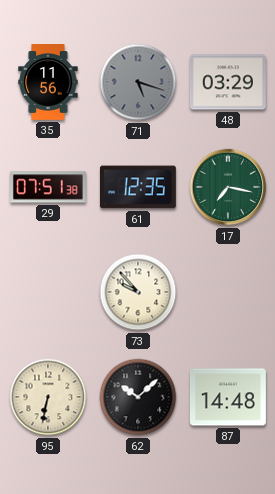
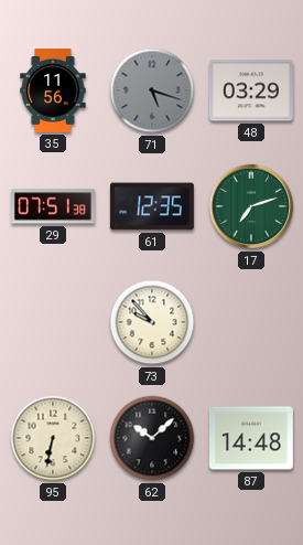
17: 7:17 -> 7:12
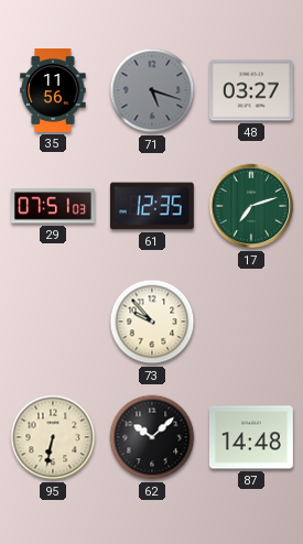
48: 03:29 -> 03:27
29: 07:51:38 -> 07:51:03
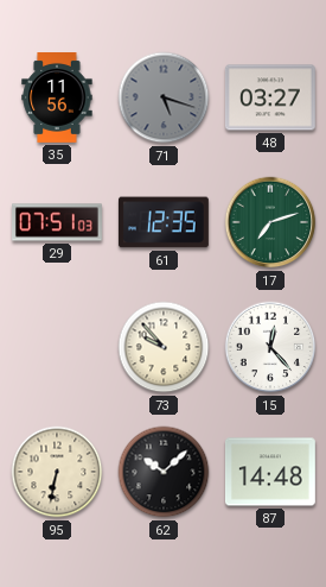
15: none -> 12:23
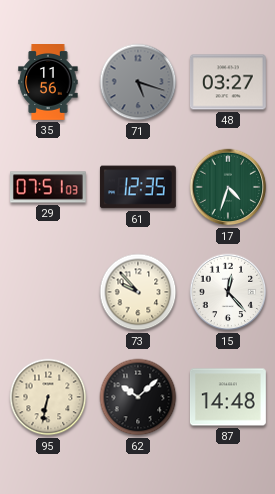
17: 7:12 -> 4:33
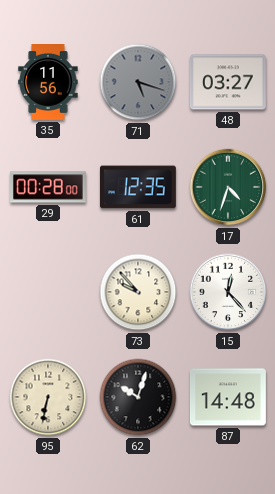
29: 07:51 -> 00:28
62: 10:08 -> 10:03
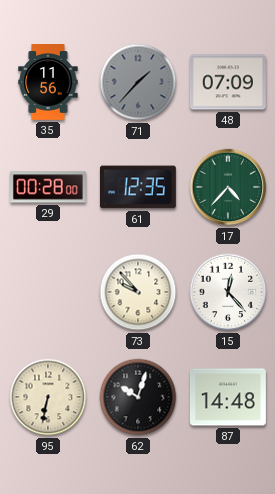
71: 5:18 -> 1:37
48: 03:27 -> 07:09
17: 4:33 -> 4:37
